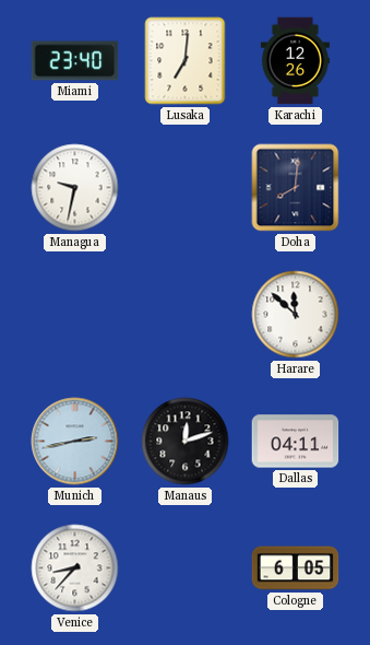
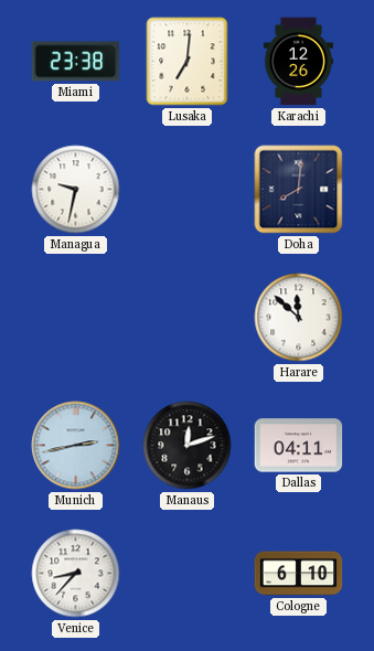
Miami: 23:40 -> 23:38
Cologne: 6:05 -> 6:10
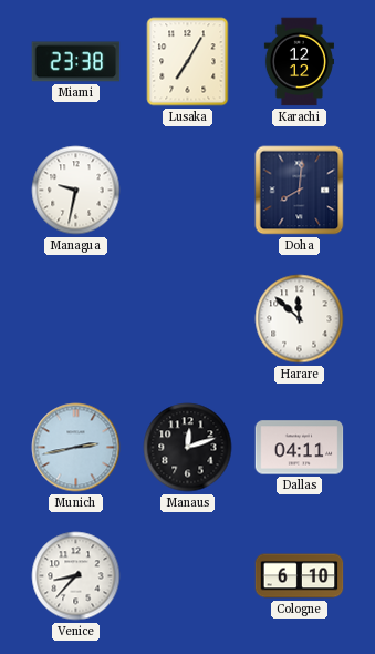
Lusaka: 7:01 -> 7:05
Karachi: 12:26 -> 12:12
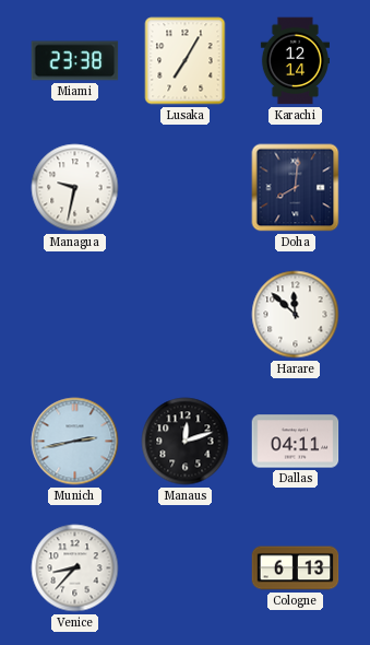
Karachi: 12:12 -> 12:14
Cologne: 6:10 -> 6:13
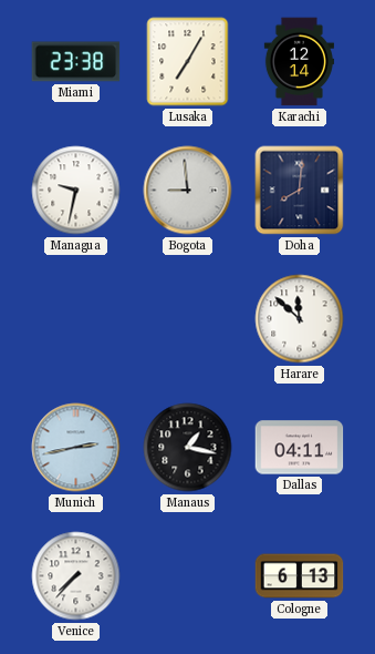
Bogota: none -> 8:59
Manaus: 12:12 -> 1:17
Venice: 8:37 -> 7:37
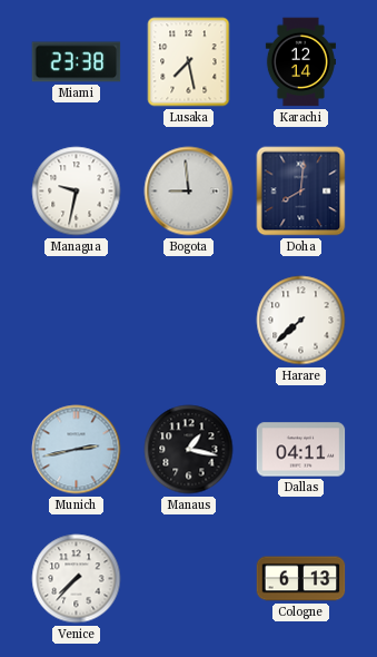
Lusaka: 7:05 -> 7:28
Harare: 11:52 -> 7:38
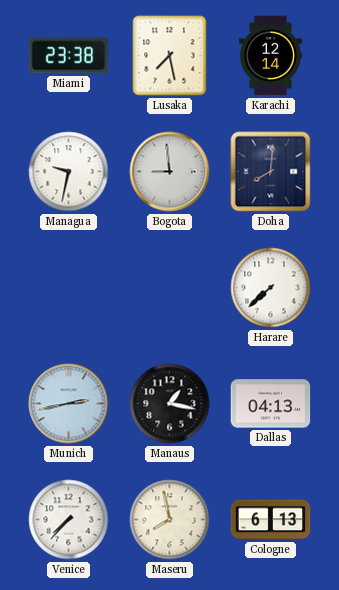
Dallas: 04:11 -> 04:13
Maseru: none -> 7:58
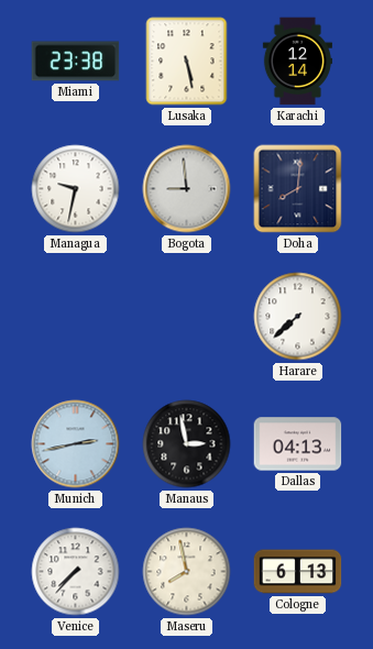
Lusaka: 7:28 -> 5:28
Manaus: 1:17 -> 2:58
